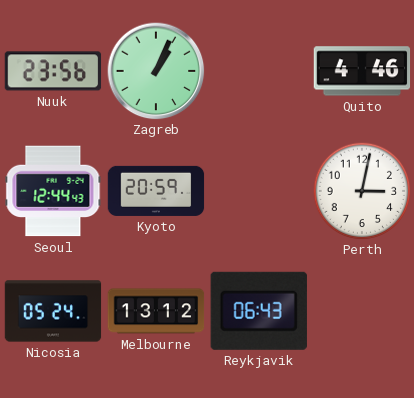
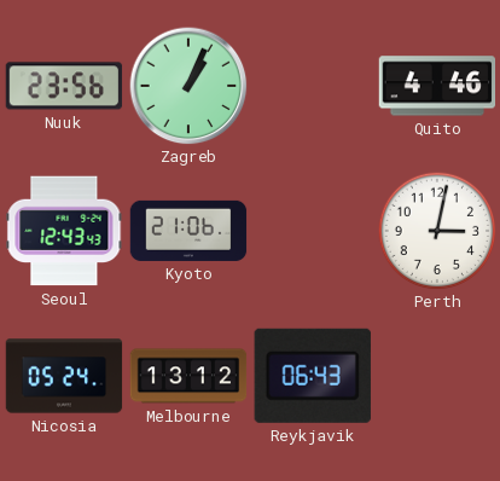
Seoul: 12:44 -> 12:43
Kyoto: 20:59 -> 21:06
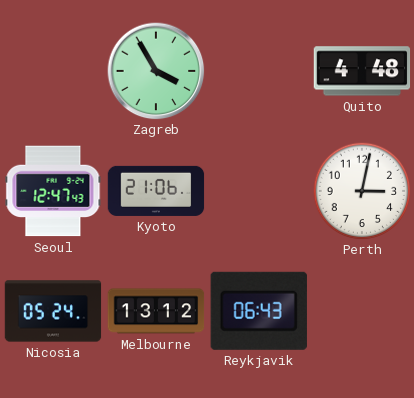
Nuuk: 23:56 -> none
Zagreb: 1:04 -> 3:55
Quito: 4:46 -> 4:48
Seoul: 12:43 -> 12:47
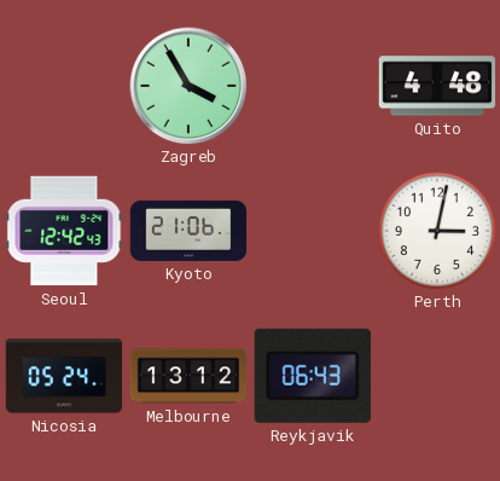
Seoul: 12:47 -> 12:42
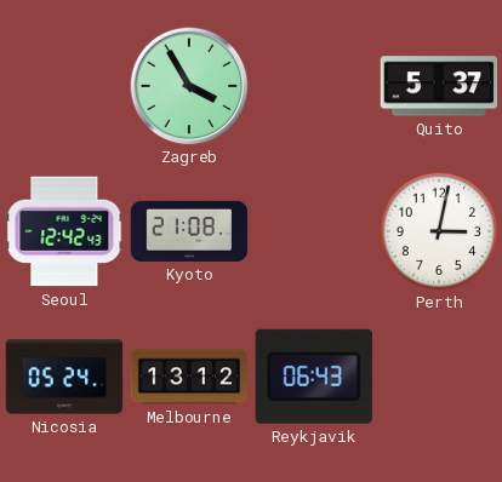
Quito: 4:48 -> 5:37
Kyoto: 21:06 -> 21:08
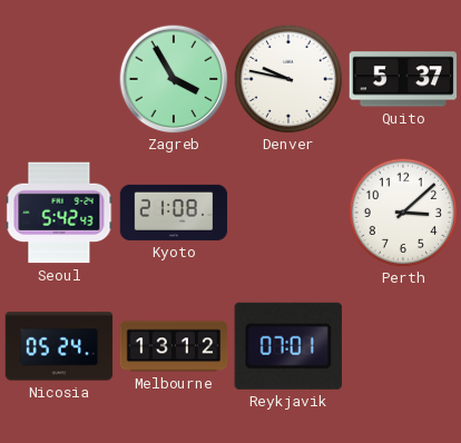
Denver: none -> 9:47
Seoul: 12:42 -> 5:42
Perth: 3:02 -> 3:08
Reykjavik: 06:43 -> 07:01
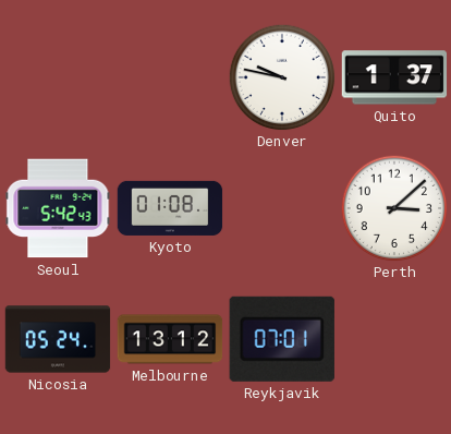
Zagreb: 3:55 -> none
Quito: 5:37 -> 1:37
Kyoto: 21:08 -> 01:08
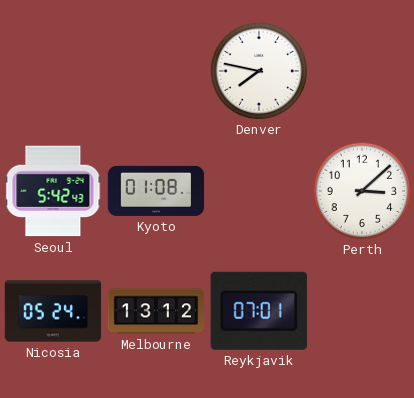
Denver: 9:47 -> 7:47
Quito: 1:37 -> none
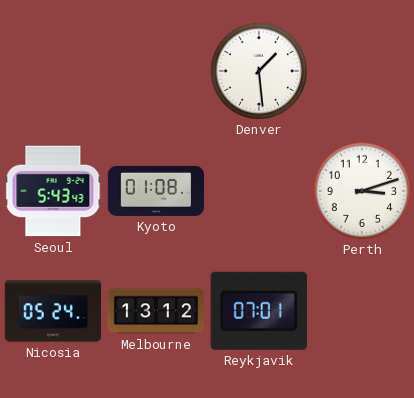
Denver: 7:47 -> 1:29
Seoul: 5:42 -> 5:43
Perth: 3:08 -> 3:12
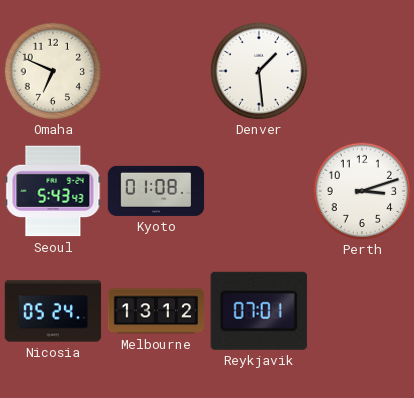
Omaha: none -> 6:49
